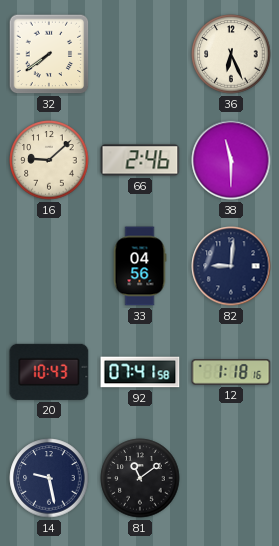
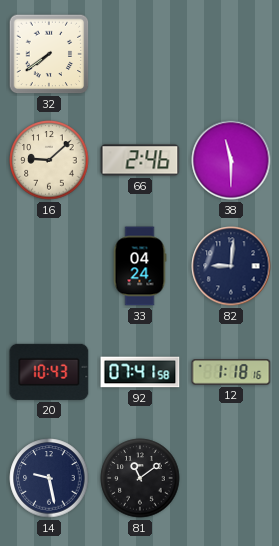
36: 6:26 -> none
33: 04:56 -> 04:24
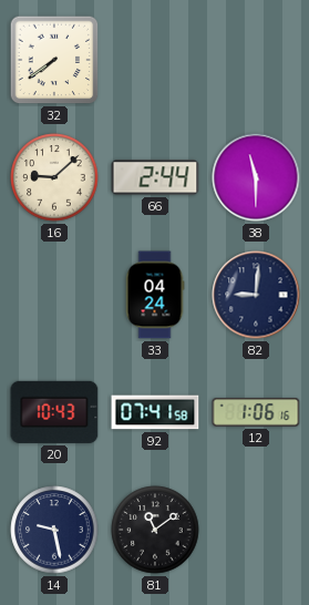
66: 2:46 -> 2:44
12: 1:18 -> 1:06
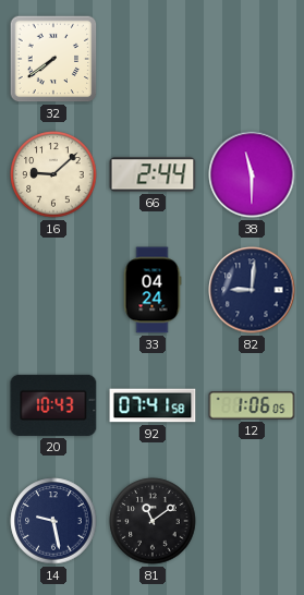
12: 1:06:16 -> 1:06:05
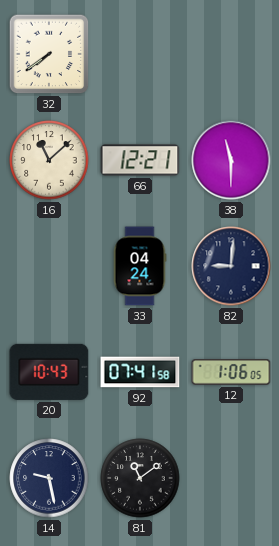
16: 9:08 -> 11:08
66: 2:44 -> 12:21
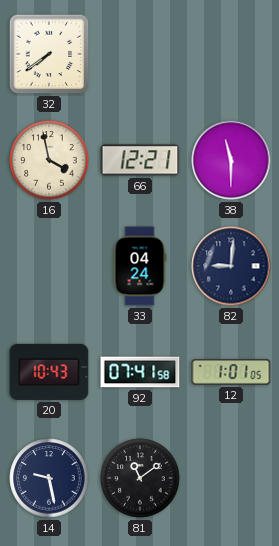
16: 11:08 -> 3:58
12: 1:06 -> 1:01
